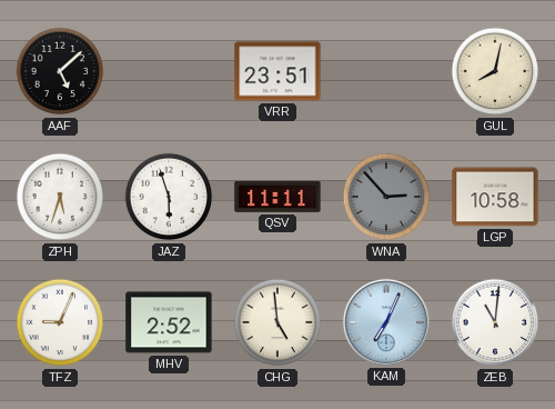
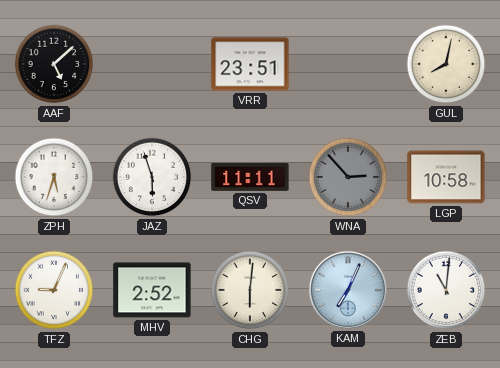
CHG: 4:59 -> 6:01
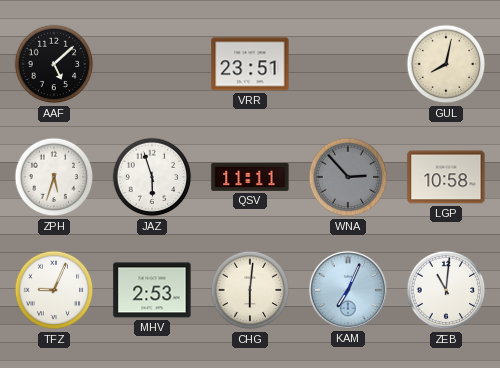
MHV: 2:52 -> 2:53
